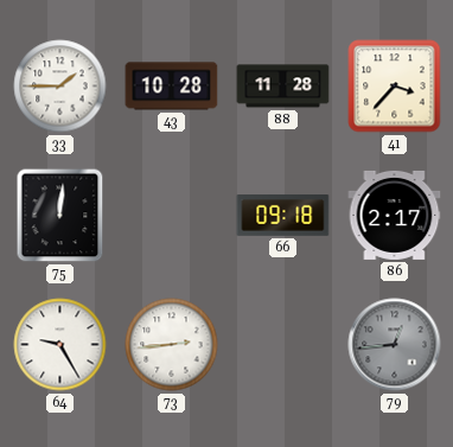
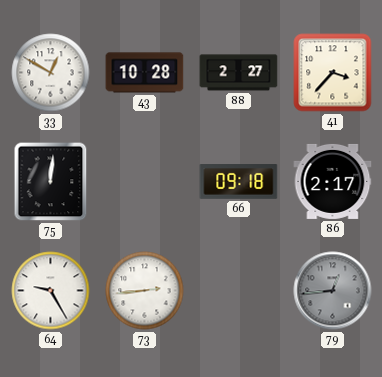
33: 1:45 -> 12:50
88: 11:28 -> 2:27
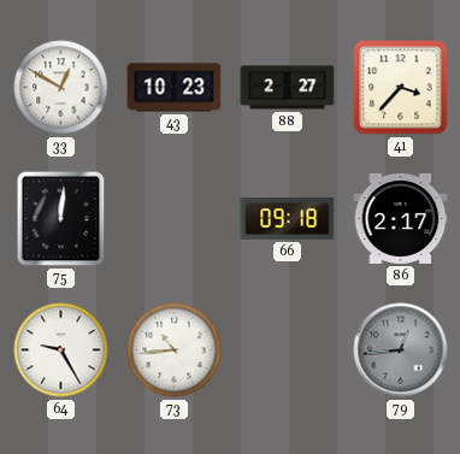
43: 10:28 -> 10:23
73: 2:44 -> 10:44
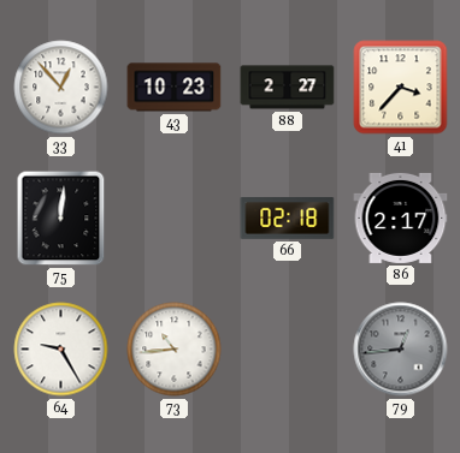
33: 12:50 -> 12:53
66: 09:18 -> 02:18
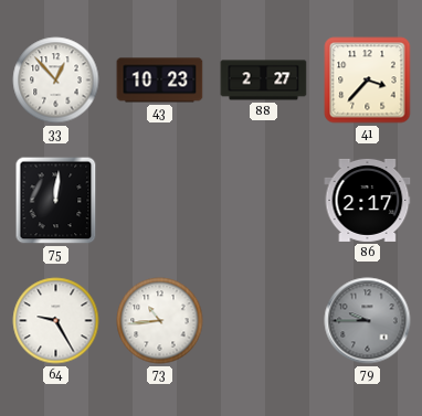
66: 02:18 -> none
79: 12:44 -> 9:45
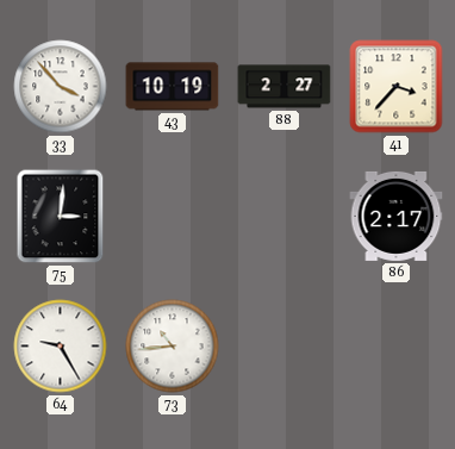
33: 12:53 -> 3:53
43: 10:23 -> 10:19
75: 12:01 -> 3:01
79: 9:45 -> none
